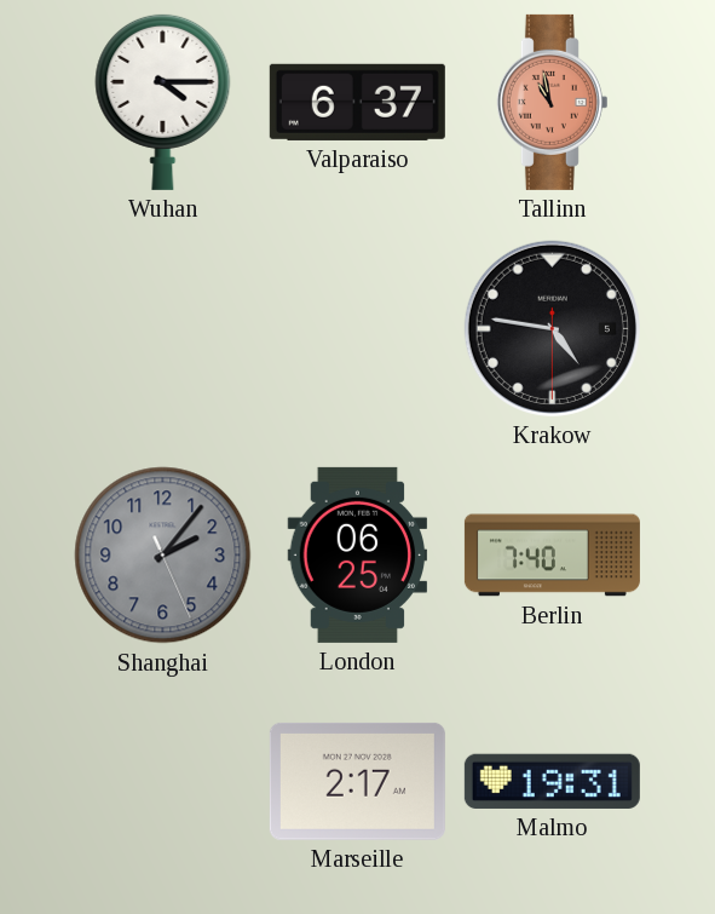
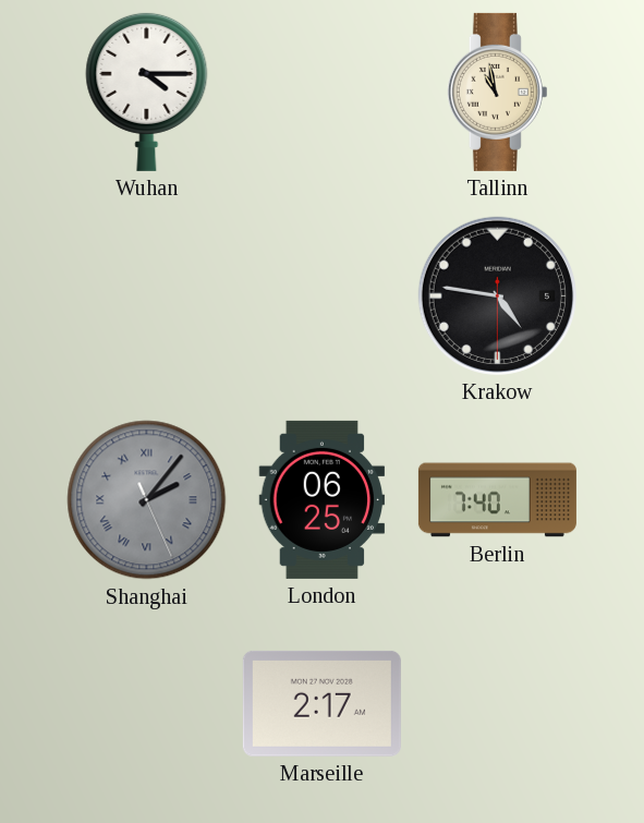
Valparaiso: 6:37 -> none
Tallinn dial: salmon -> cream
Shanghai numerals: Arabic -> Roman
Malmo: 19:31 -> none
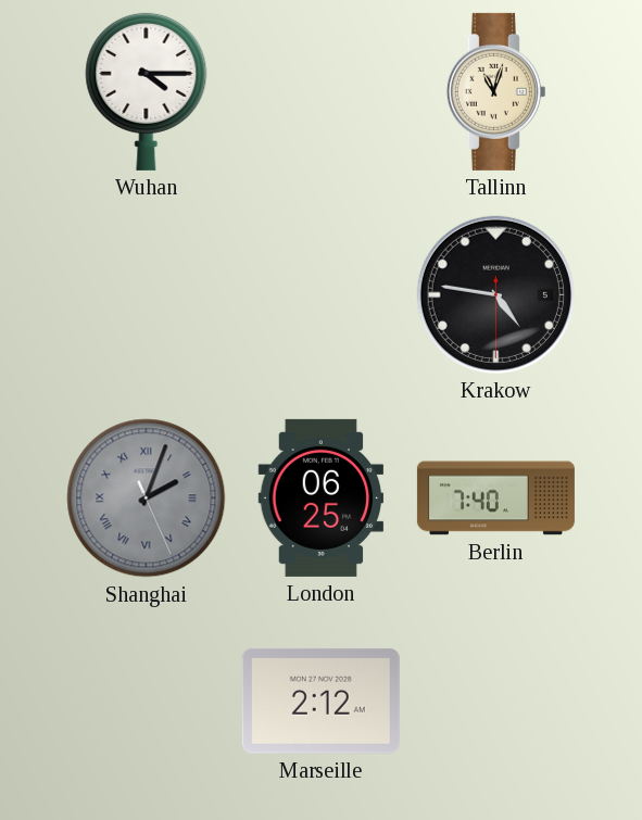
Tallinn: 10:58 -> 11:03
Shanghai: 2:06 -> 2:03
Marseille: 2:17 -> 2:12
